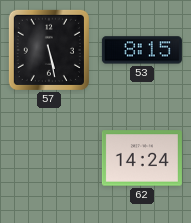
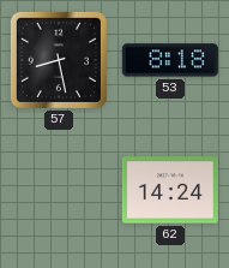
57: 5:28 -> 8:28
53: 8:15 -> 8:18
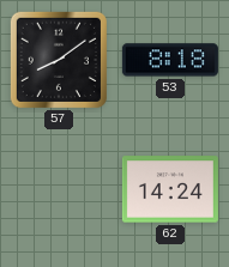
57: 8:28 -> 8:09
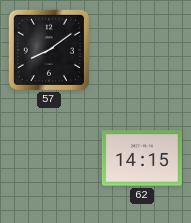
53: 8:18 -> none
62: 14:24 -> 14:15
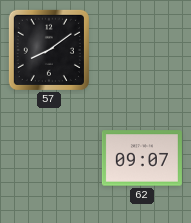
62: 14:15 -> 09:07
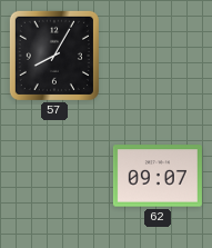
57: 8:09 -> 8:05
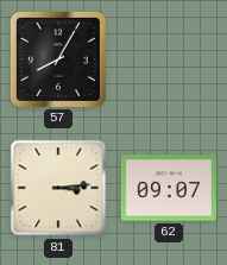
81: none -> 3:14
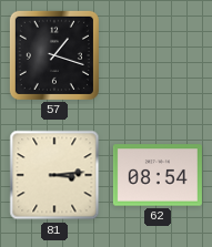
57: 8:05 -> 1:18
62: 09:07 -> 08:54
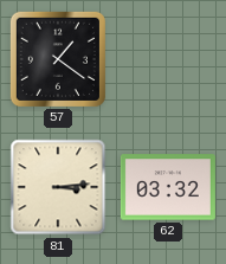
57: 1:18 -> 1:21
62: 08:54 -> 03:32
